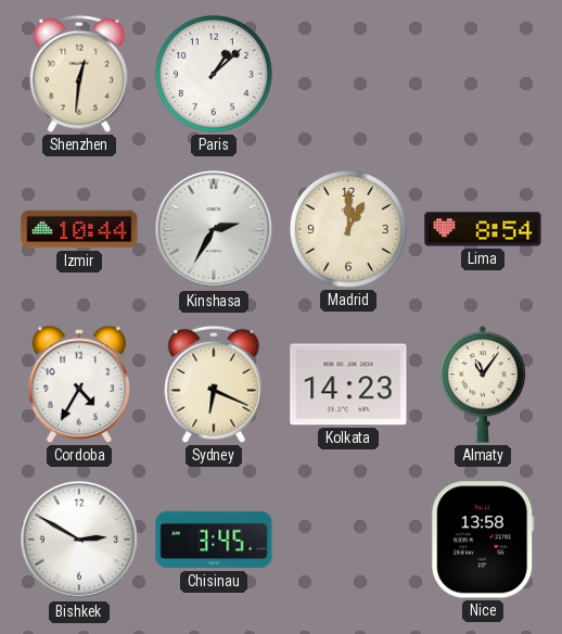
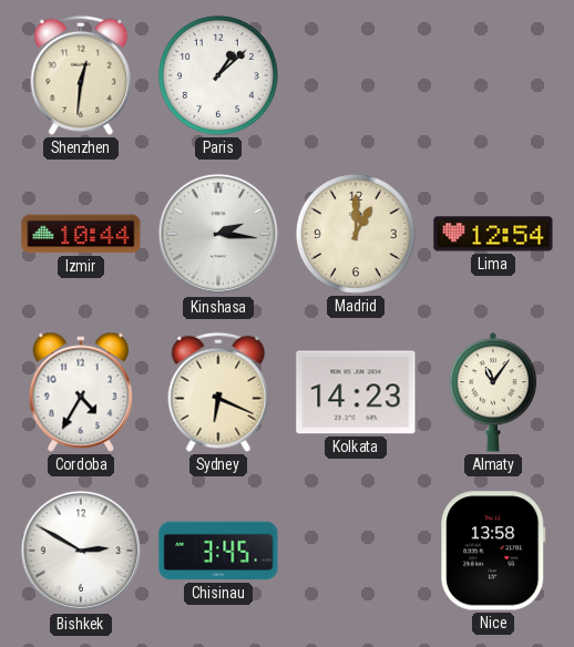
Kinshasa: 2:35 -> 2:16
Lima: 8:54 -> 12:54
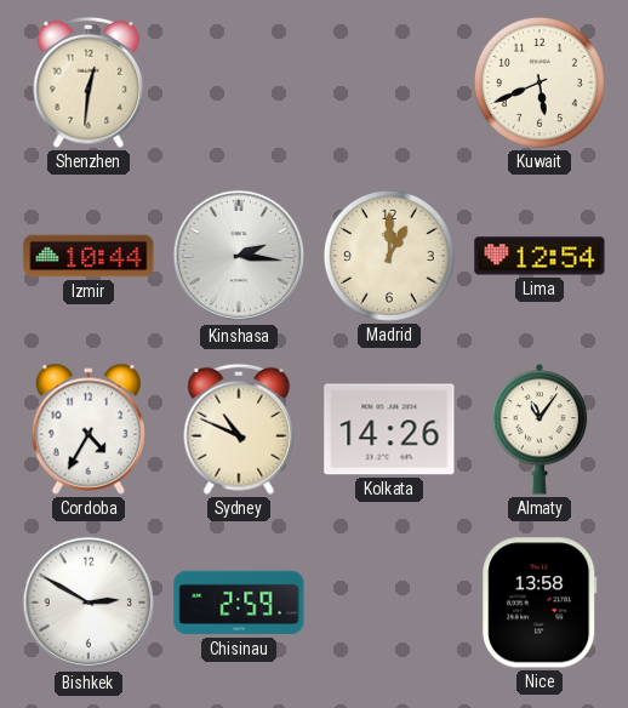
Paris: 1:08 -> none
Kuwait: none -> 5:41
Sydney: 6:19 -> 10:49
Kolkata: 14:23 -> 14:26
Chisinau: 3:45 -> 2:59
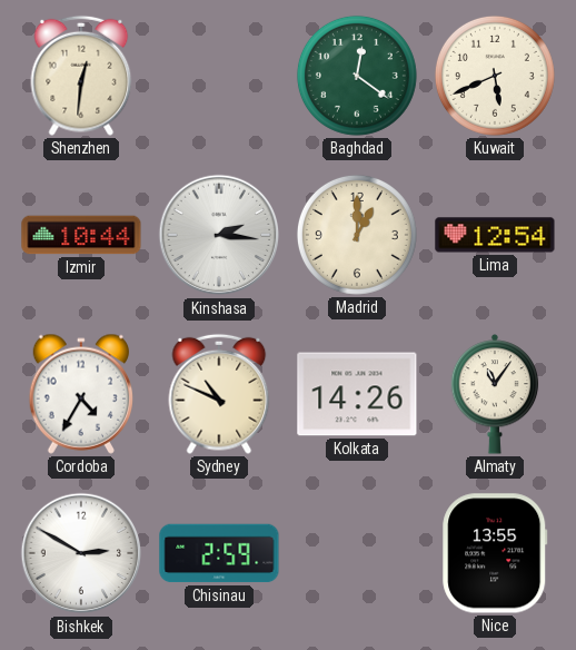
Baghdad: none -> 12:21
Nice: 13:58 -> 13:55
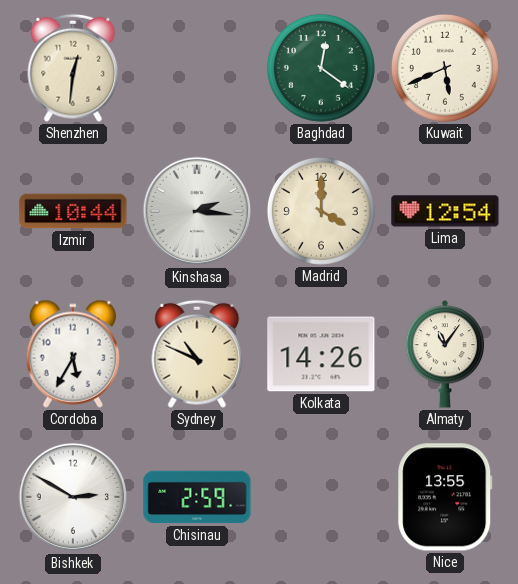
Madrid: 1:00 -> 4:00
Cordoba: 4:35 -> 5:35
